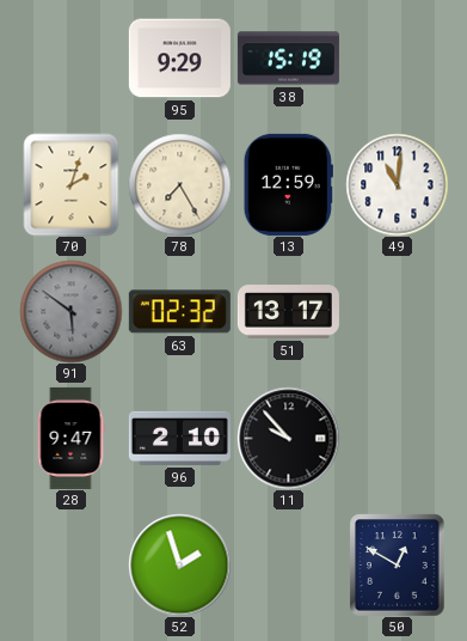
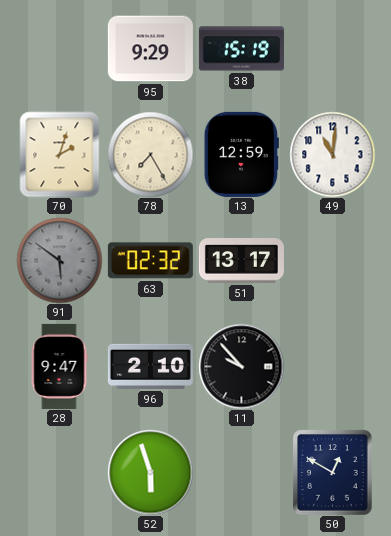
52: 1:57 -> 5:57
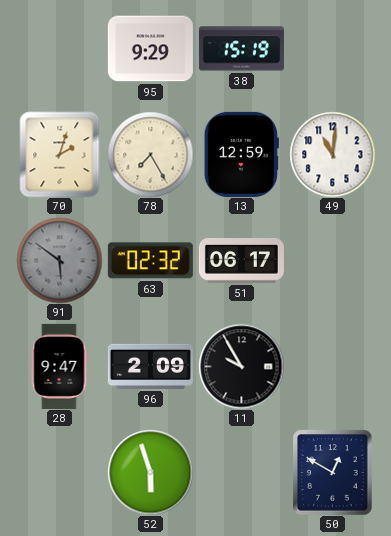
51: 13:17 -> 06:17
96: 2:10 -> 2:09
11: 9:53 -> 9:55
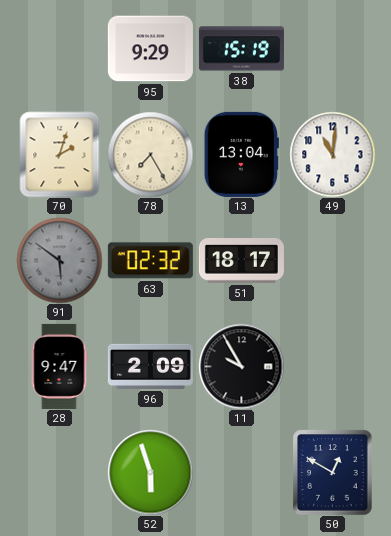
13: 12:59 -> 13:04
51: 06:17 -> 18:17
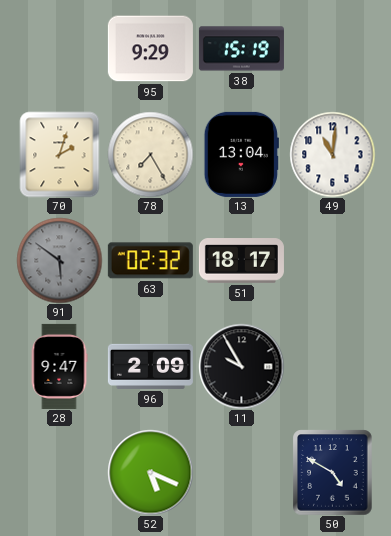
52: 5:57 -> 5:19
50: 12:50 -> 4:50
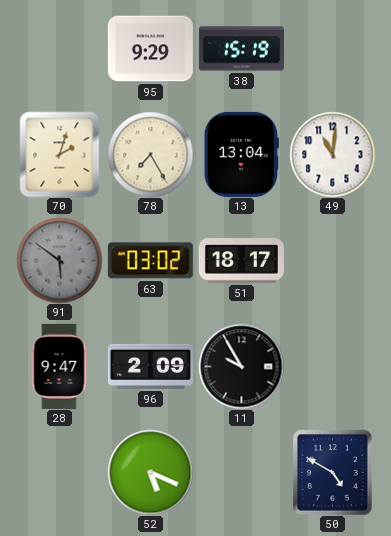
63: 02:32 -> 03:02
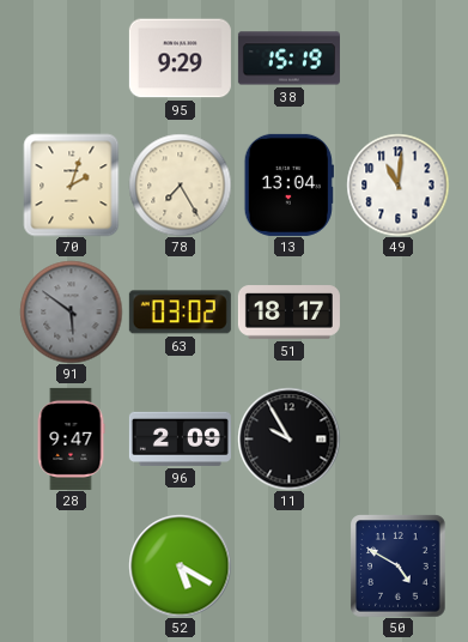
52: 5:19 -> 5:20
